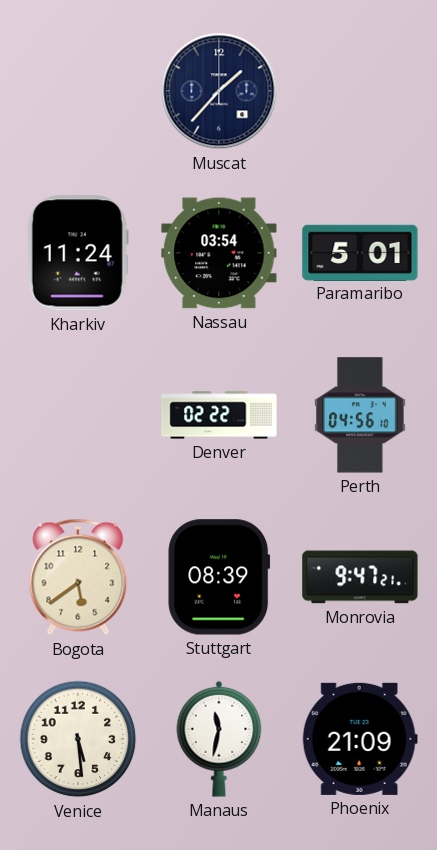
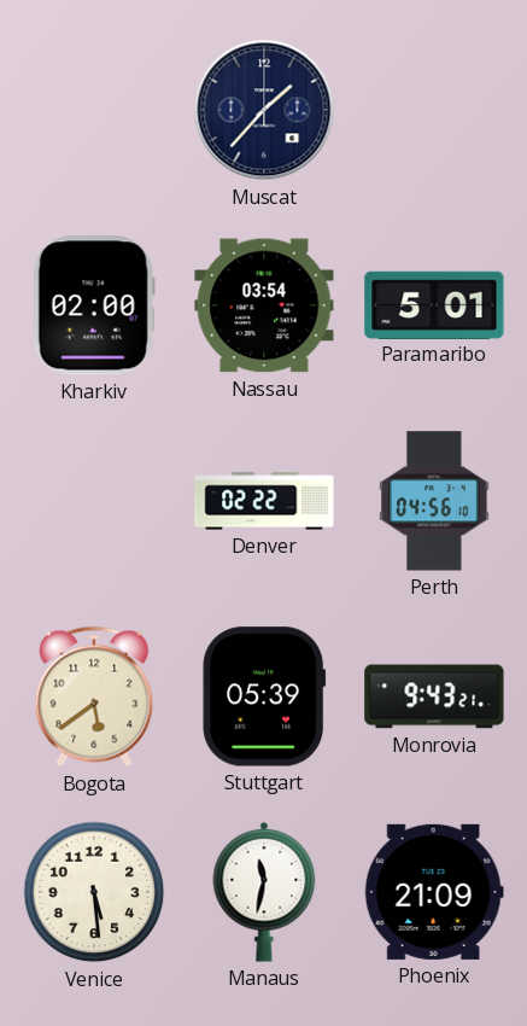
Kharkiv: 11:24 -> 02:00
Stuttgart: 08:39 -> 05:39
Monrovia: 9:47 -> 9:43
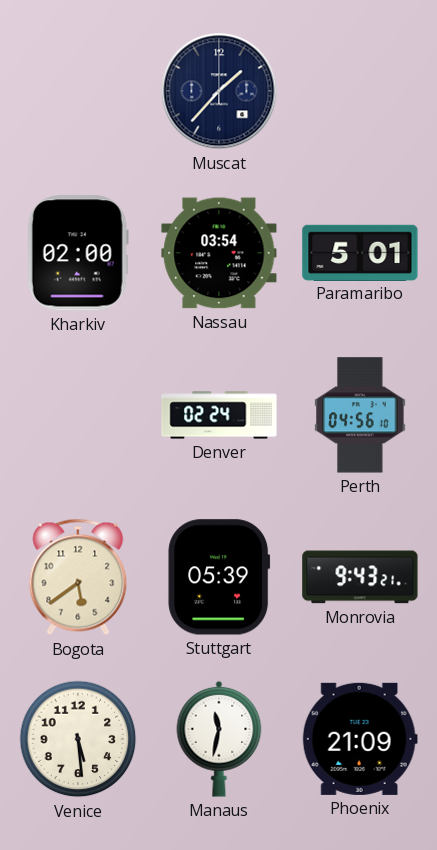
Denver: 02:22 -> 02:24
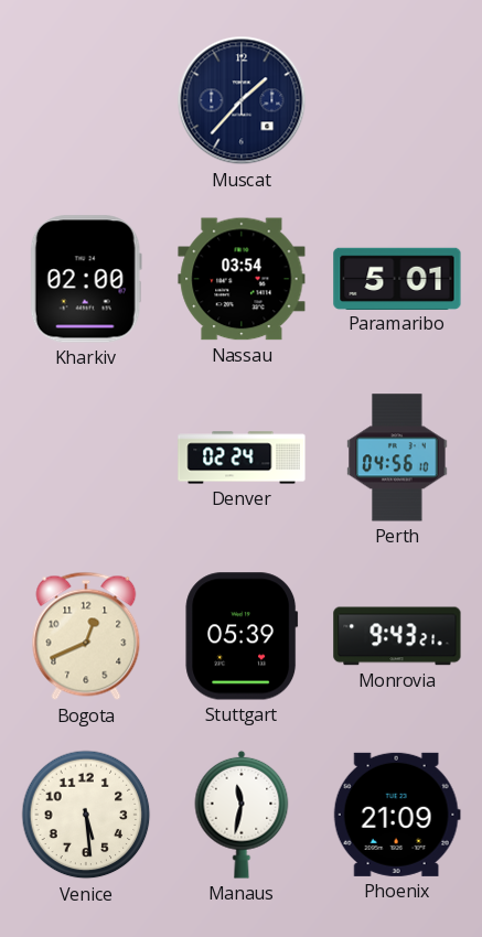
Bogota: 5:39 -> 12:41
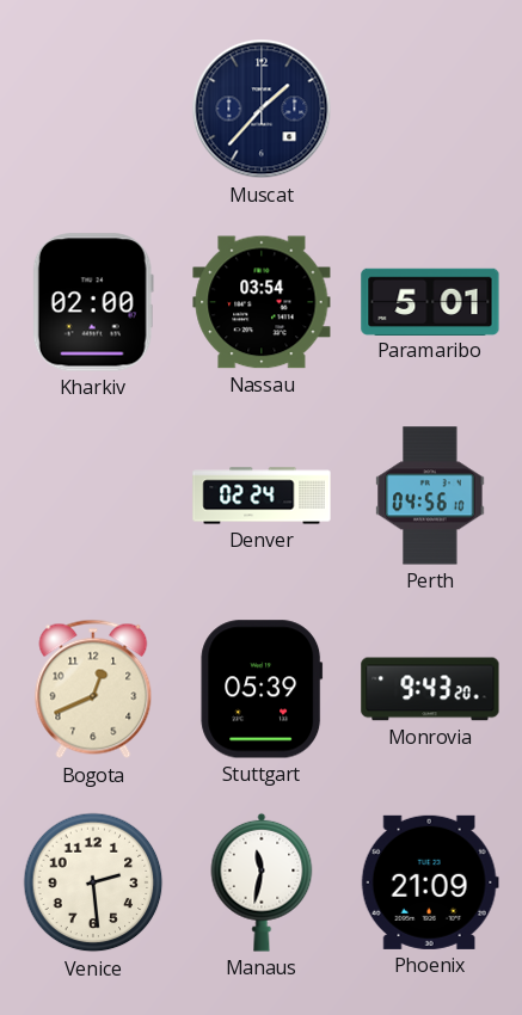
Monrovia: 9:43:21 -> 9:43:20
Venice: 5:29 -> 2:29
